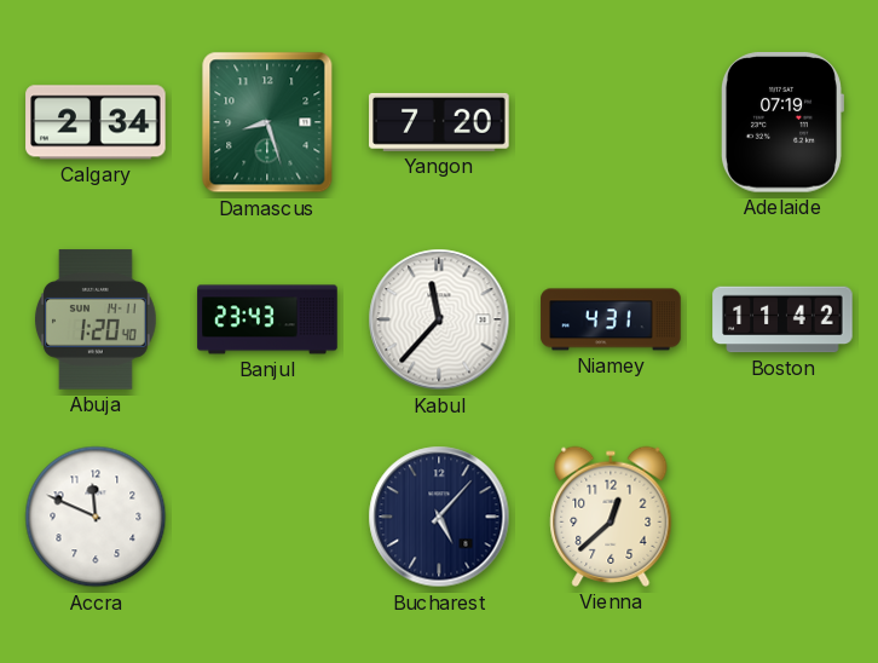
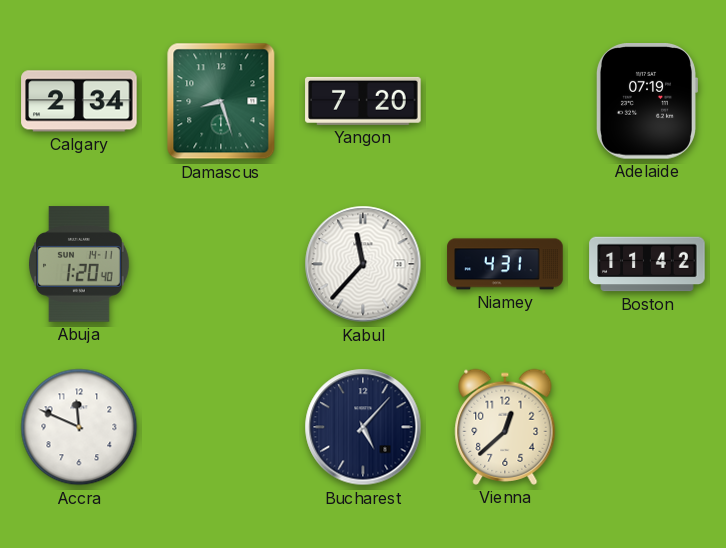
Banjul: 23:43 -> none
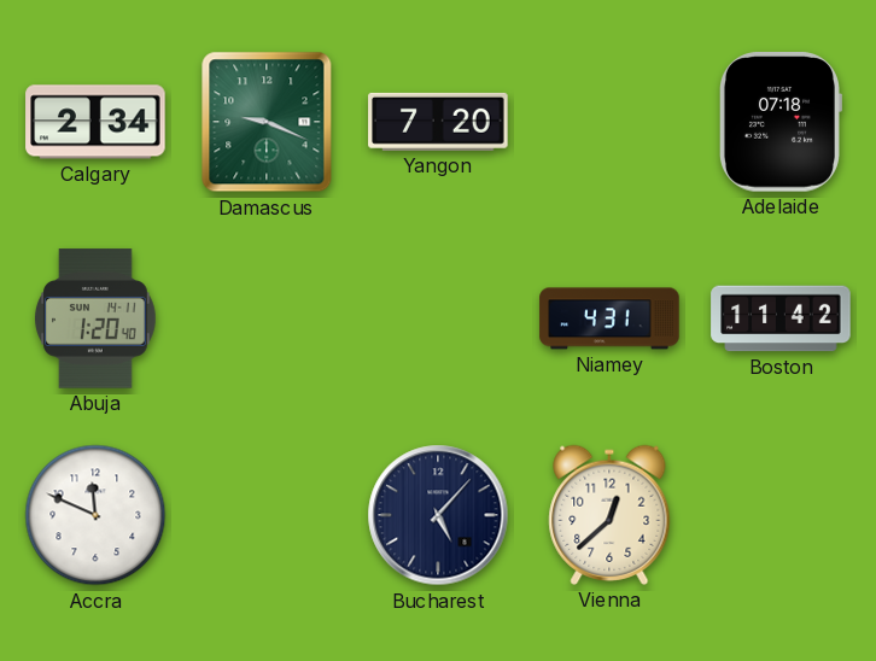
Damascus: 8:27 -> 9:19
Adelaide: 07:19 -> 07:18
Kabul: 11:37 -> none
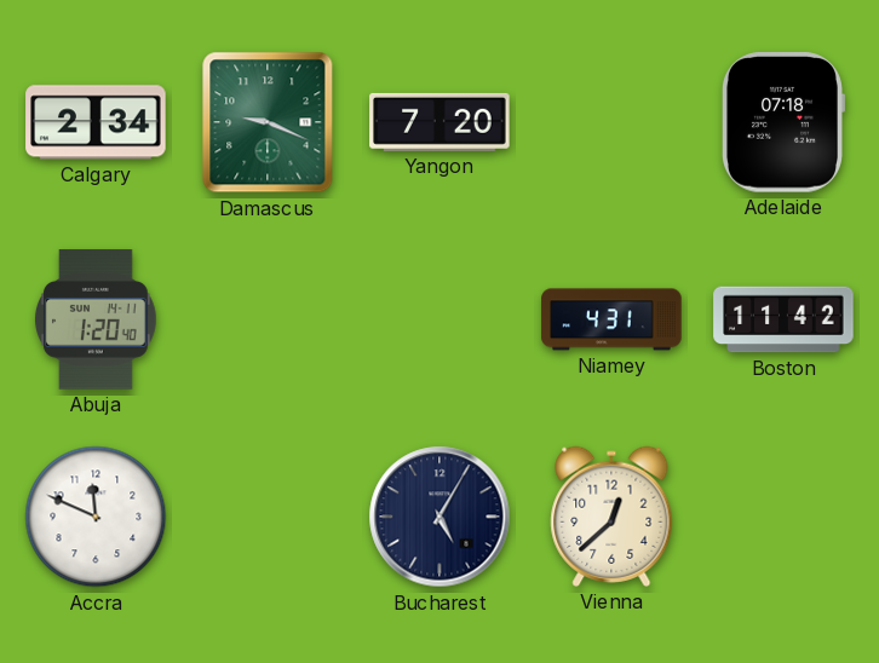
Bucharest: 5:07 -> 5:05
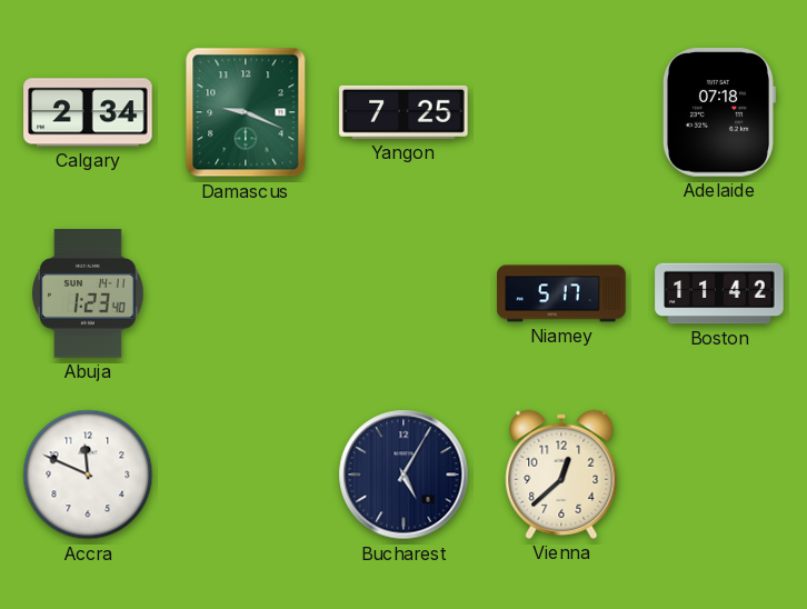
Yangon: 7:20 -> 7:25
Abuja: 1:20 -> 1:23
Niamey: 4:31 -> 5:17
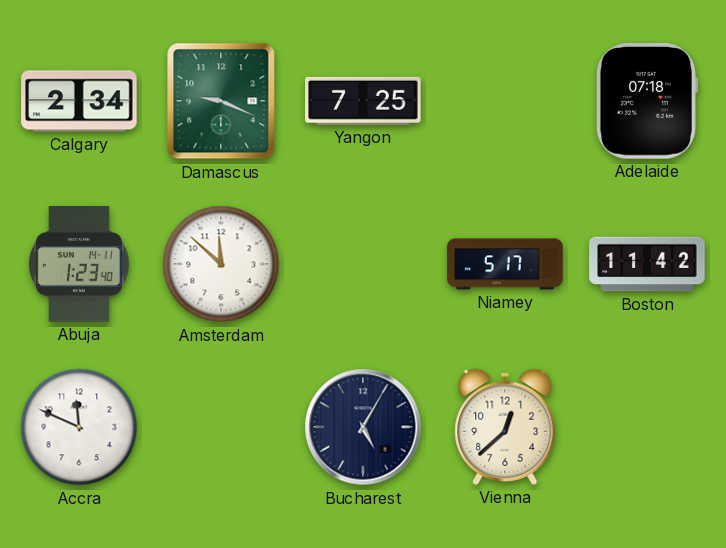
Amsterdam: none -> 11:52
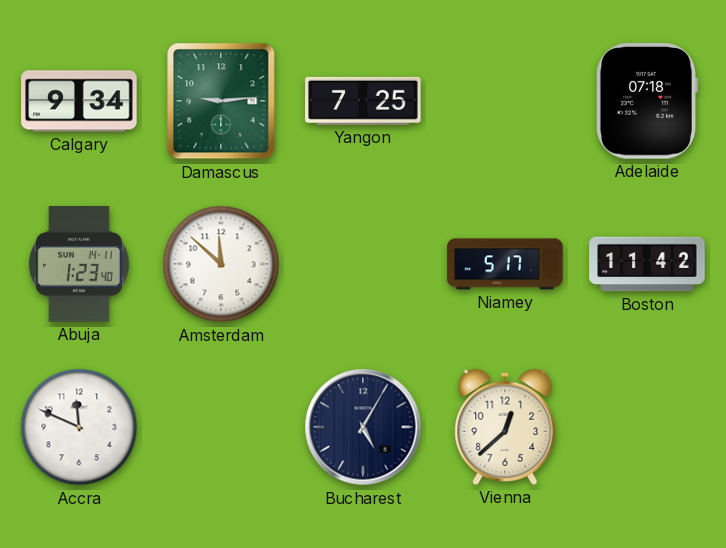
Calgary: 2:34 -> 9:34
Damascus: 9:19 -> 9:14
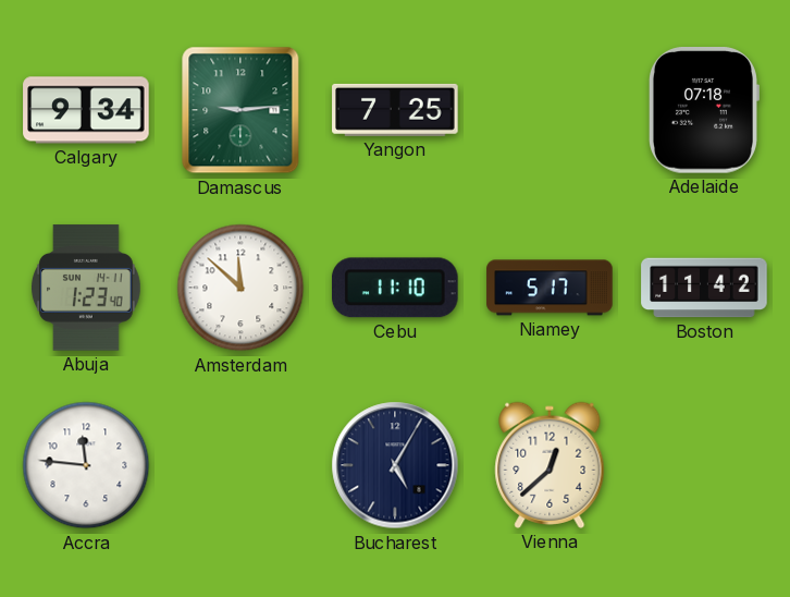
Cebu: none -> 11:10
Accra: 11:49 -> 11:46
